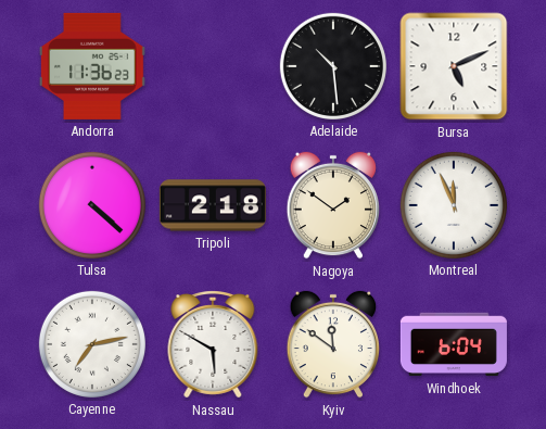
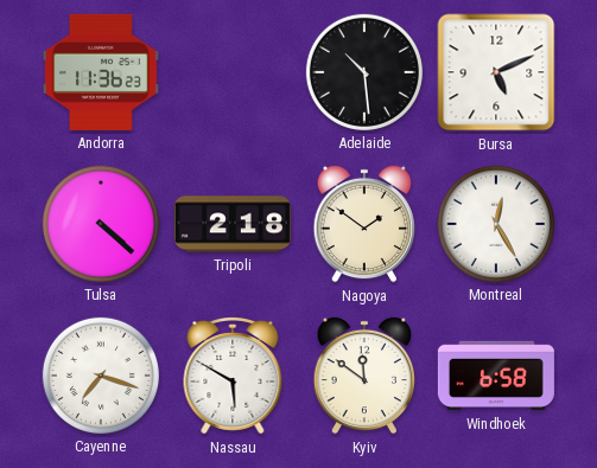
Montreal: 11:56 -> 12:25
Cayenne: 7:13 -> 7:18
Windhoek: 6:04 -> 6:58
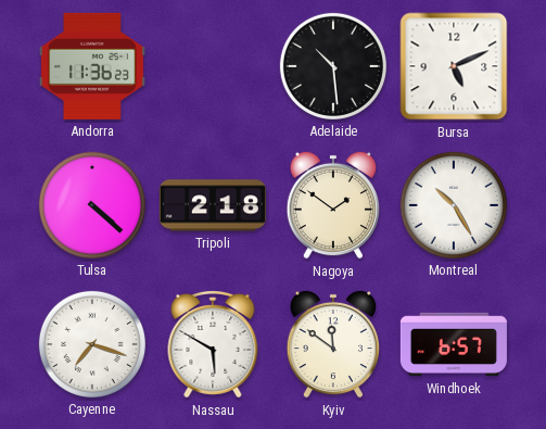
Montreal: 12:25 -> 10:25
Windhoek: 6:58 -> 6:57
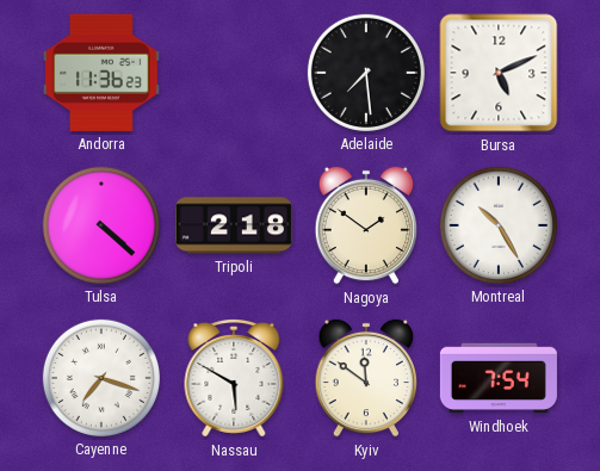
Adelaide: 10:29 -> 7:29
Windhoek: 6:57 -> 7:54
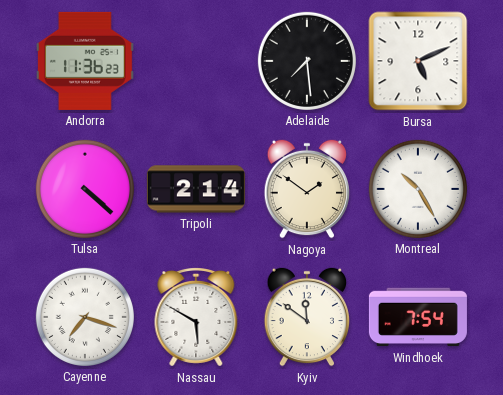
Tripoli: 2:18 -> 2:14
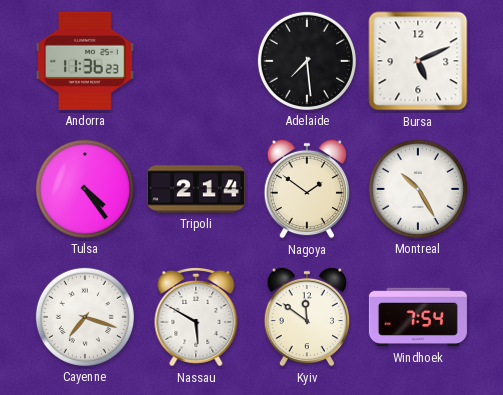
Tulsa: 4:22 -> 4:24
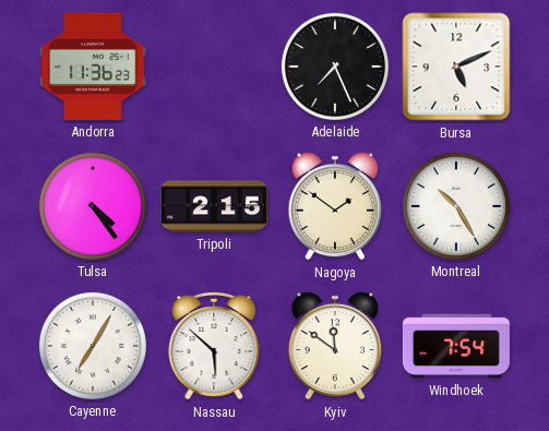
Adelaide: 7:29 -> 7:26
Tripoli: 2:14 -> 2:15
Cayenne: 7:18 -> 7:05
Nassau: 5:50 -> 5:52
